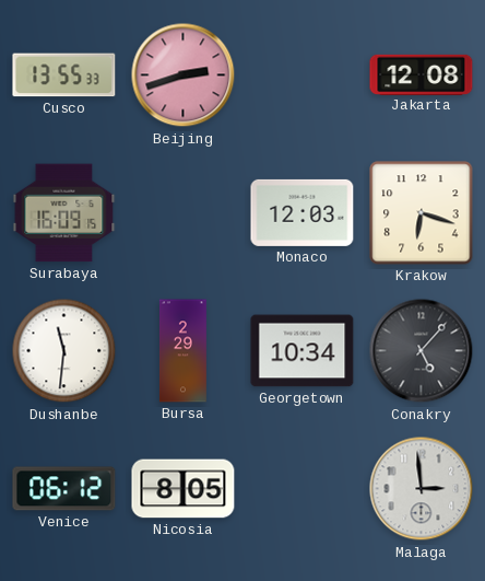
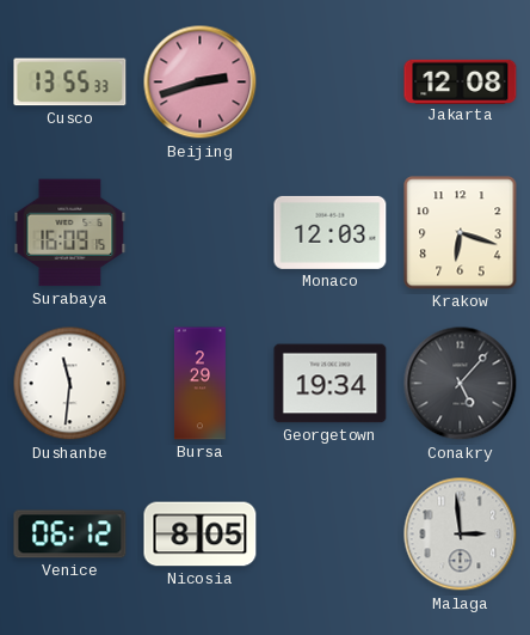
Georgetown: 10:34 -> 19:34
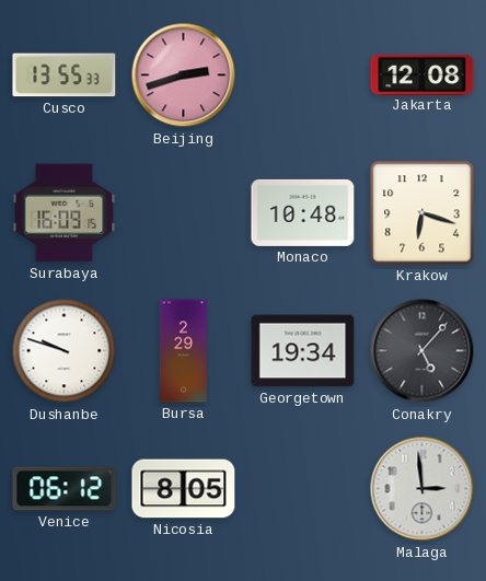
Monaco: 12:03 -> 10:48
Dushanbe: 11:31 -> 9:48
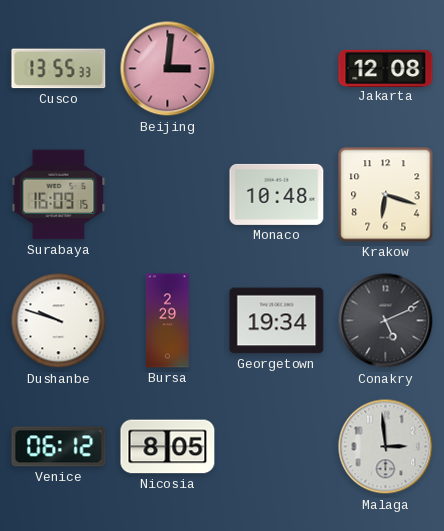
Beijing: 2:42 -> 3:01
Conakry: 5:07 -> 5:11
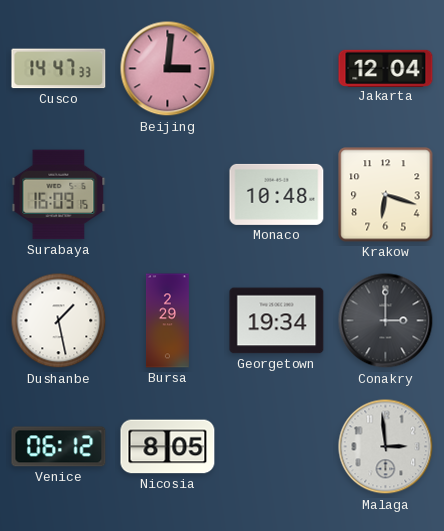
Cusco: 13:55 -> 14:47
Jakarta: 12:08 -> 12:04
Dushanbe: 9:48 -> 1:28
Conakry: 5:11 -> 3:00
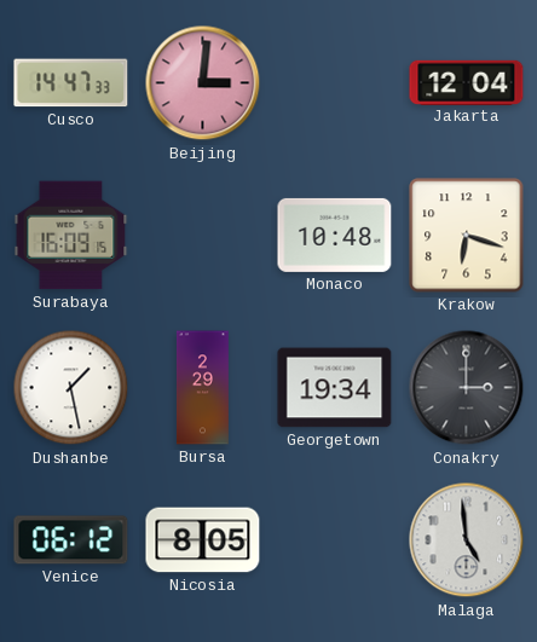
Malaga: 2:59 -> 4:59
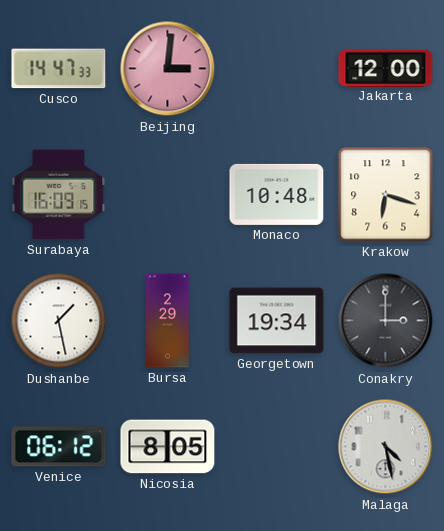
Jakarta: 12:04 -> 12:00
Malaga: 4:59 -> 4:28
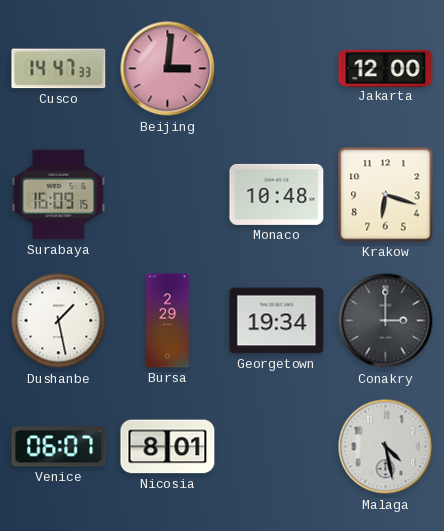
Venice: 06:12 -> 06:07
Nicosia: 8:05 -> 8:01
